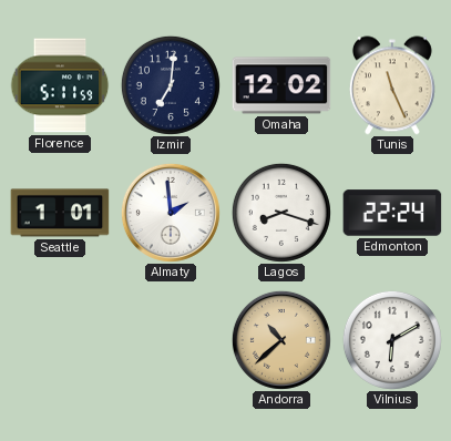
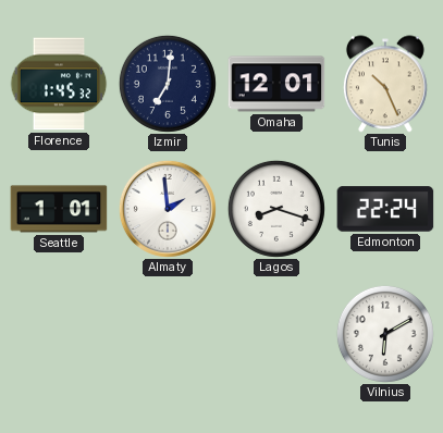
Florence: 5:11 -> 1:45
Omaha: 12:02 -> 12:01
Tunis: 11:26 -> 10:26
Andorra: 10:38 -> none
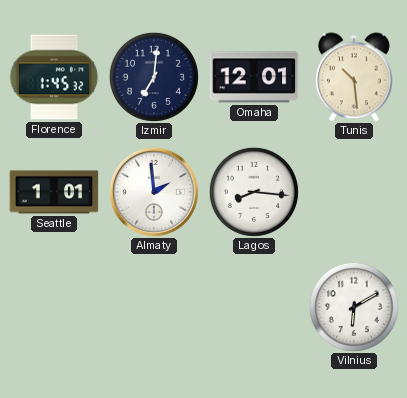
Tunis: 10:26 -> 10:29
Lagos: 8:18 -> 8:16
Edmonton: 22:24 -> none
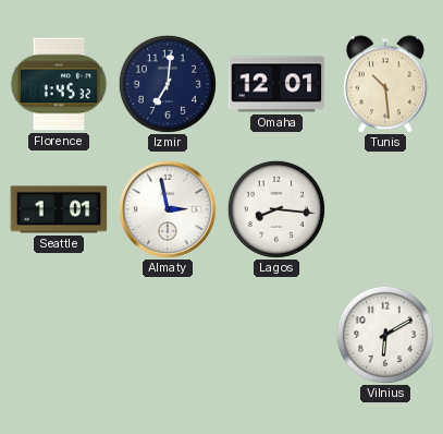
Almaty: 1:59 -> 2:58
